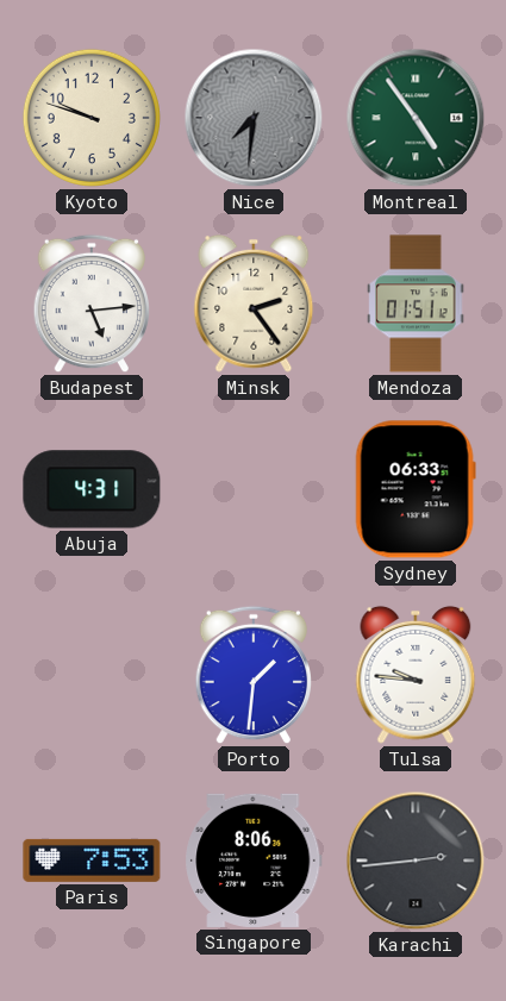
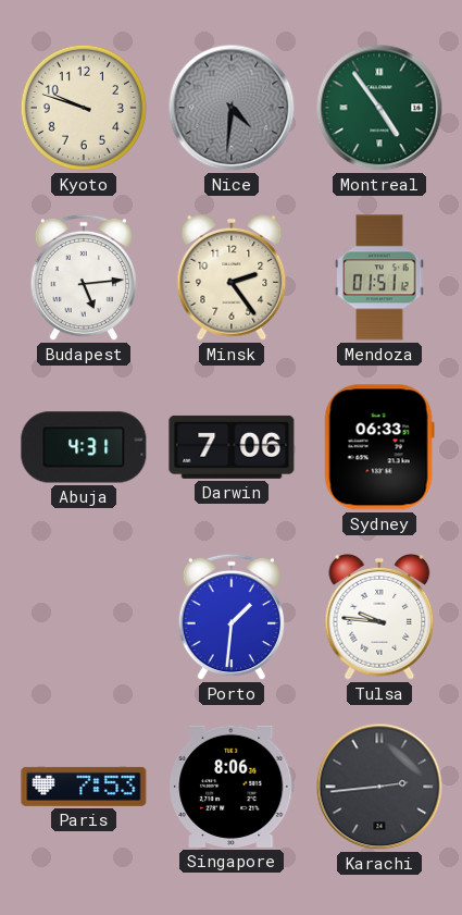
Nice: 7:31 -> 4:31
Darwin: none -> 7:06
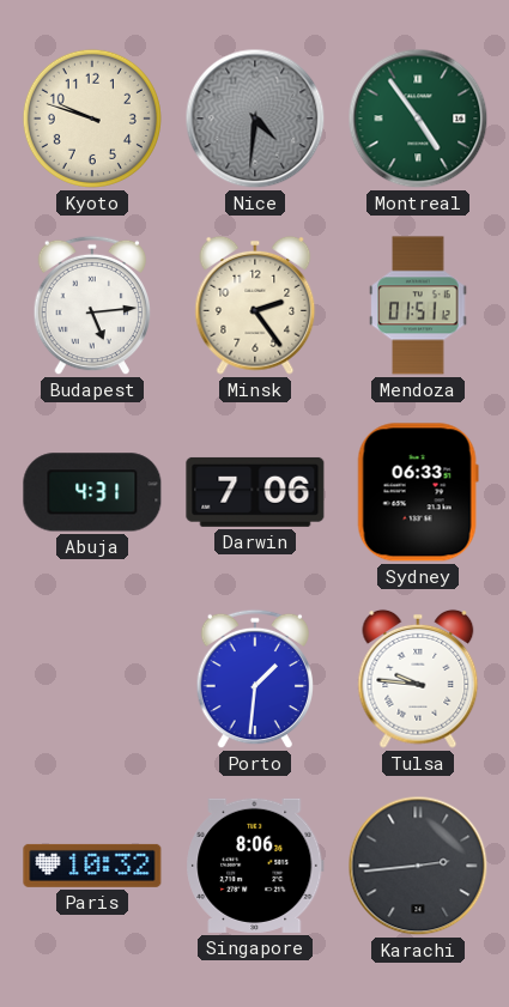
Paris: 7:53 -> 10:32
